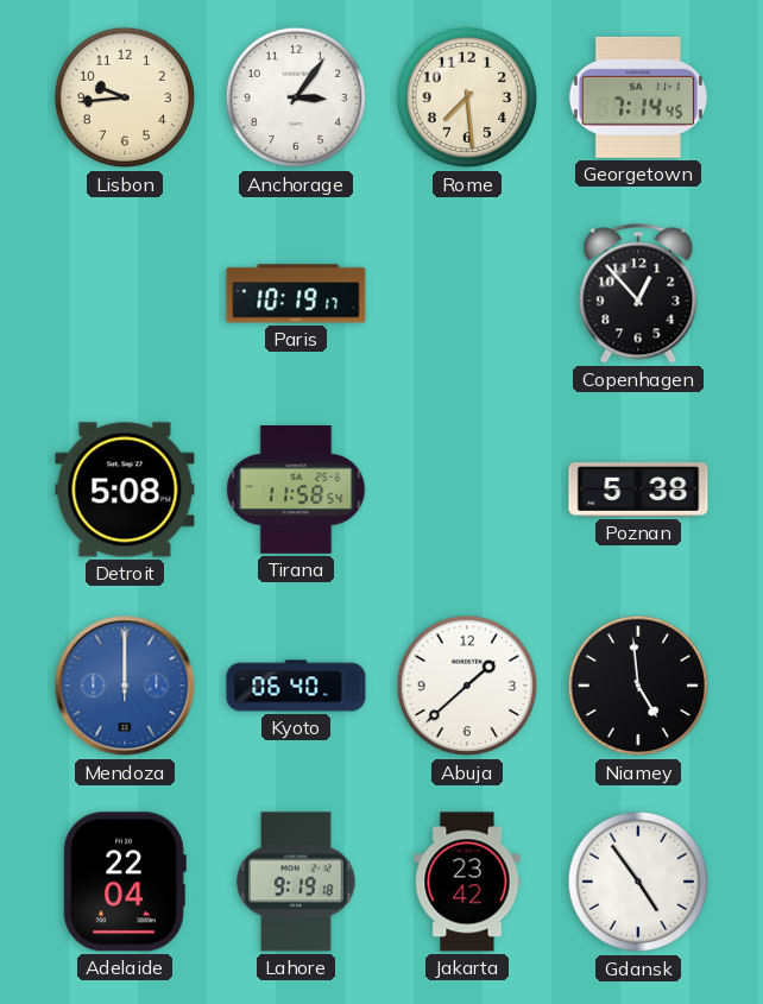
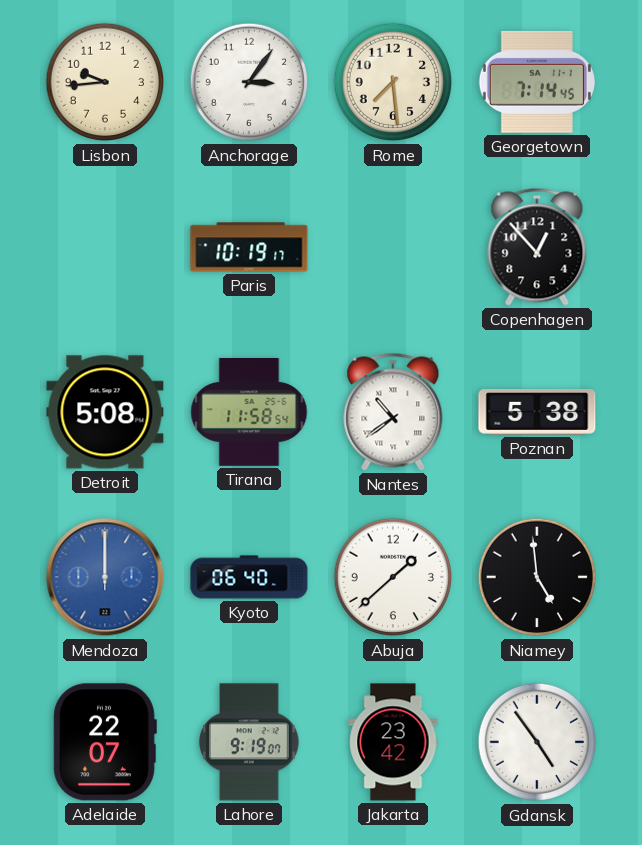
Nantes: none -> 10:39
Adelaide: 22:04 -> 22:07
Lahore: 9:19:18 -> 9:19:07
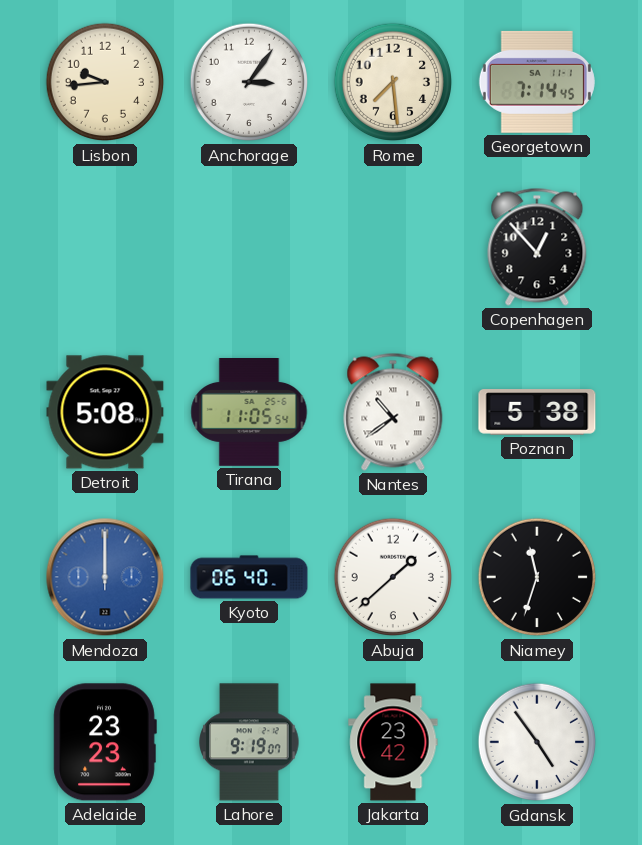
Paris: 10:19 -> none
Tirana: 11:58 -> 11:05
Niamey: 4:59 -> 11:33
Adelaide: 22:07 -> 23:23
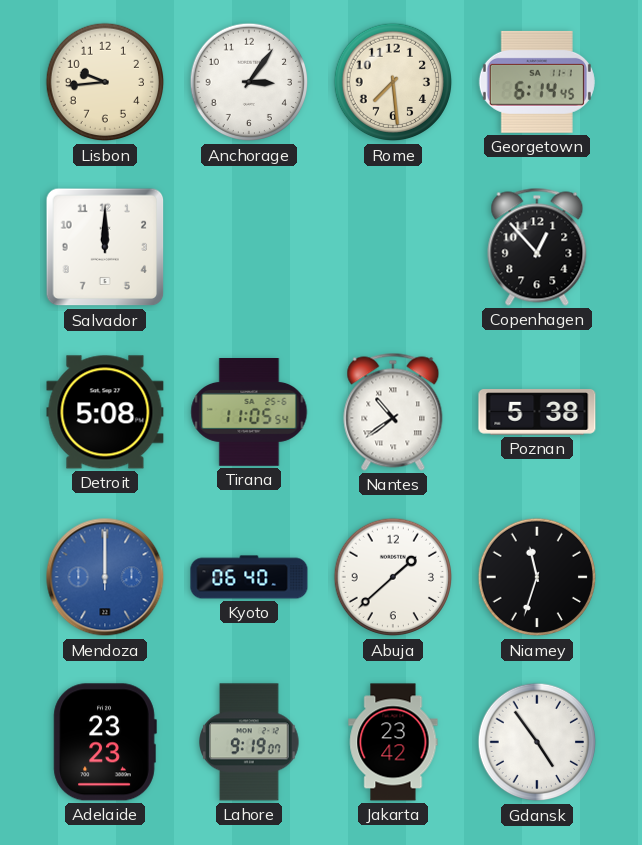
Georgetown: 7:14 -> 6:14
Salvador: none -> 12:00
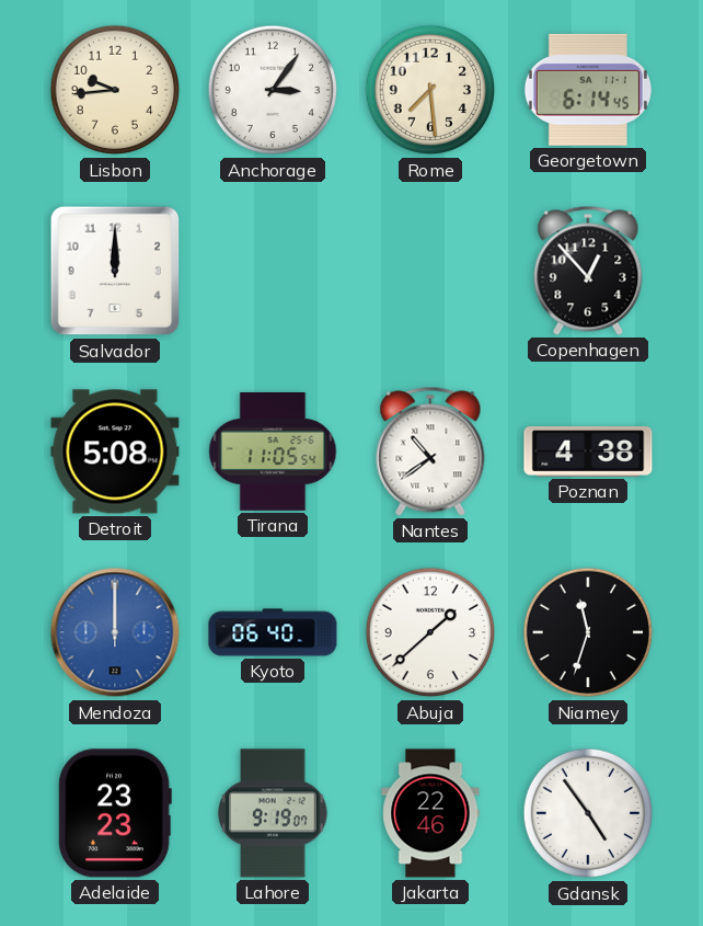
Poznan: 5:38 -> 4:38
Jakarta: 23:42 -> 22:46
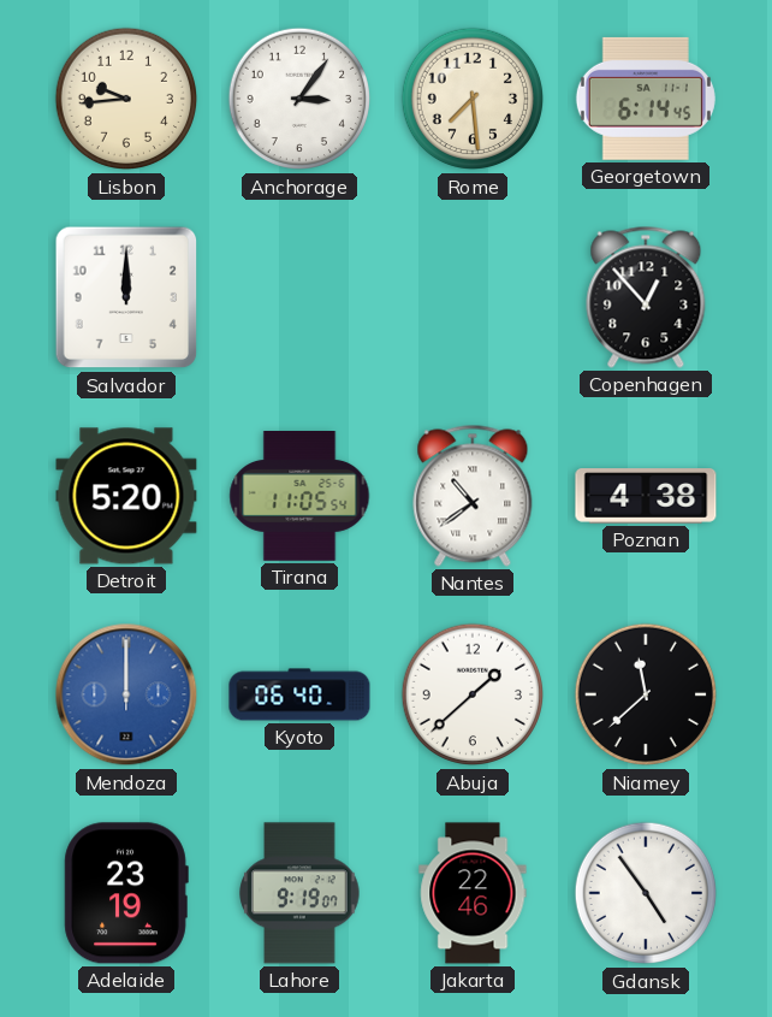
Detroit: 5:08 -> 5:20
Niamey: 11:33 -> 11:38
Adelaide: 23:23 -> 23:19
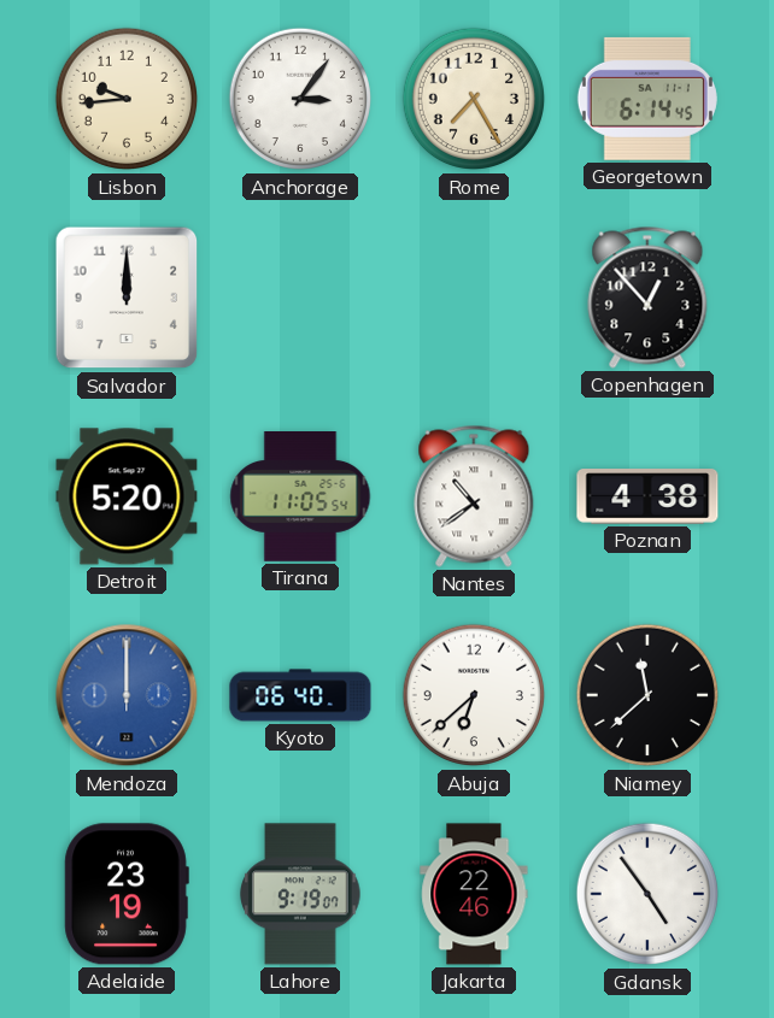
Rome: 7:29 -> 7:25
Abuja: 1:38 -> 6:38
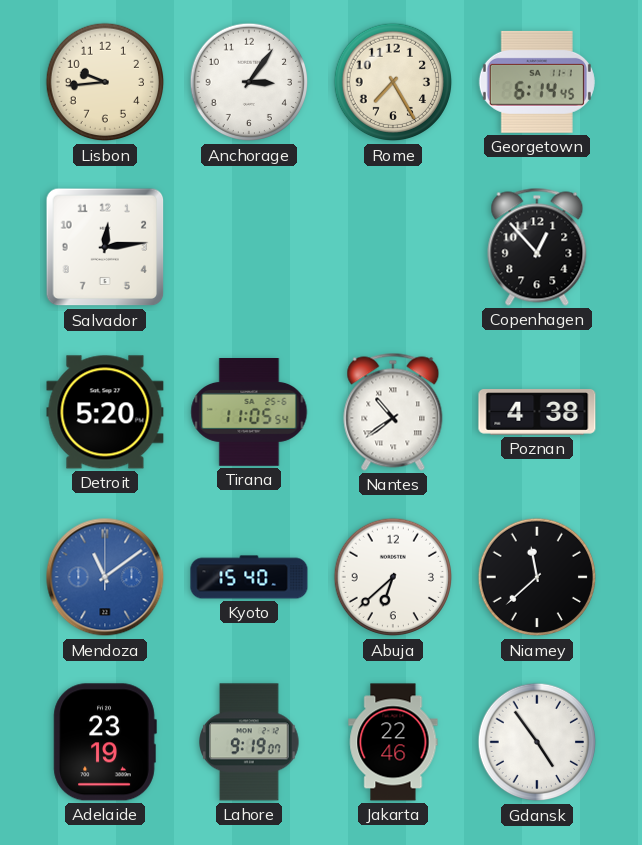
Salvador: 12:00 -> 12:14
Mendoza: 12:00 -> 11:09
Kyoto: 06:40 -> 15:40
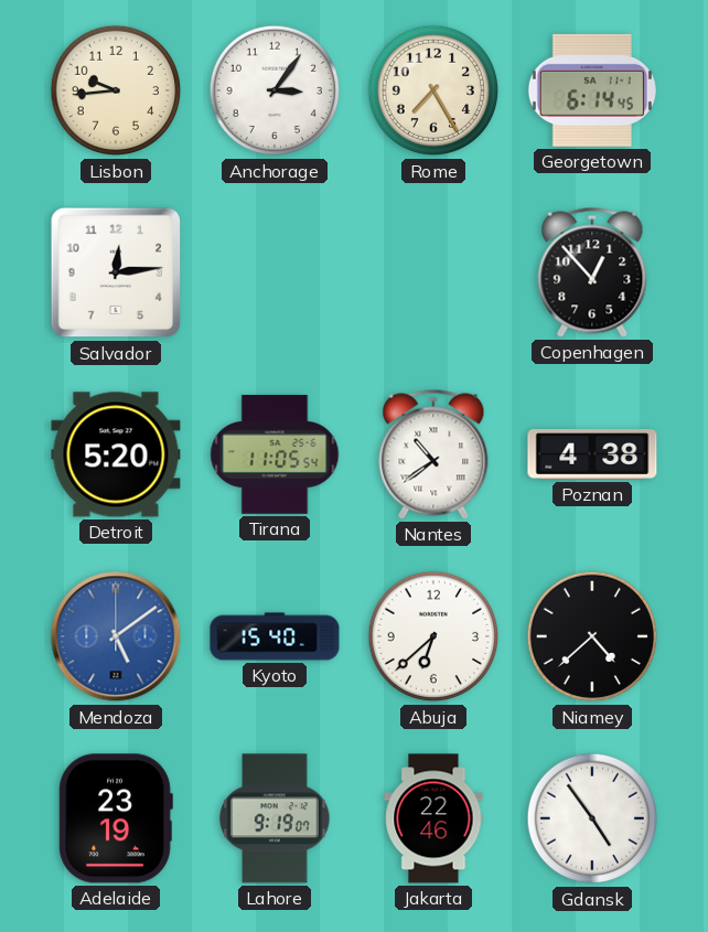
Mendoza: 11:09 -> 5:09
Niamey: 11:38 -> 4:38
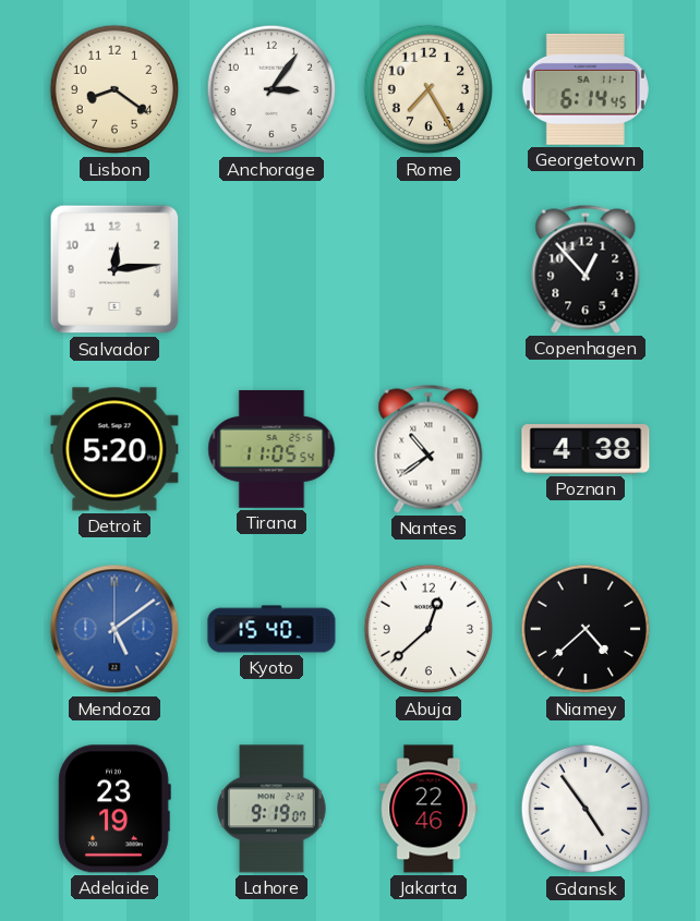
Lisbon: 9:44 -> 8:21
Abuja: 6:38 -> 12:38
